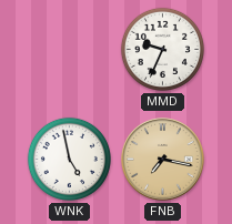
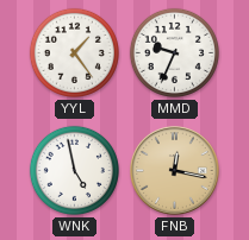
YYL: none -> 1:24
FNB: 7:17 -> 12:17
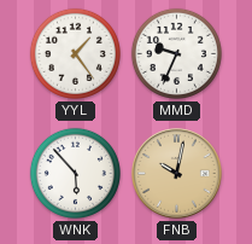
WNK: 4:58 -> 5:53
FNB: 12:17 -> 10:02
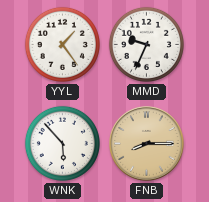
FNB: 10:02 -> 8:15
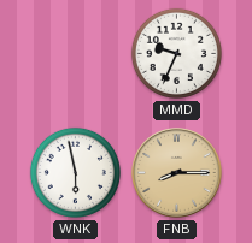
YYL: 1:24 -> none
WNK: 5:53 -> 5:58
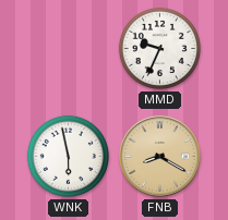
FNB: 8:15 -> 8:20
